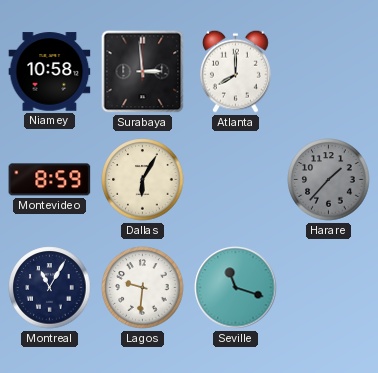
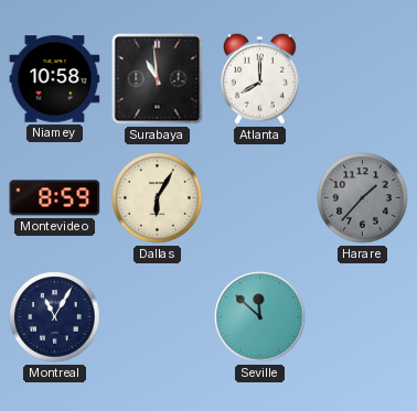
Surabaya: 2:59 -> 10:59
Lagos: 9:31 -> none
Seville: 11:18 -> 11:52
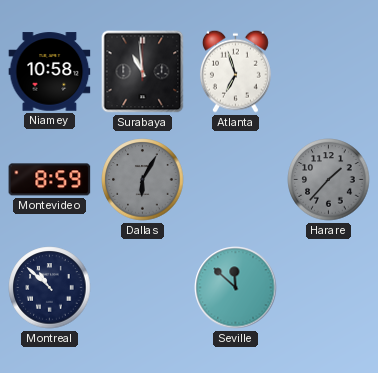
Atlanta: 8:00 -> 6:57
Dallas dial: cream -> grey
Montreal: 11:05 -> 10:52
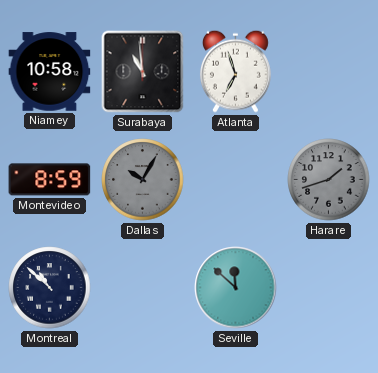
Dallas: 6:05 -> 10:05
Harare: 1:37 -> 1:42
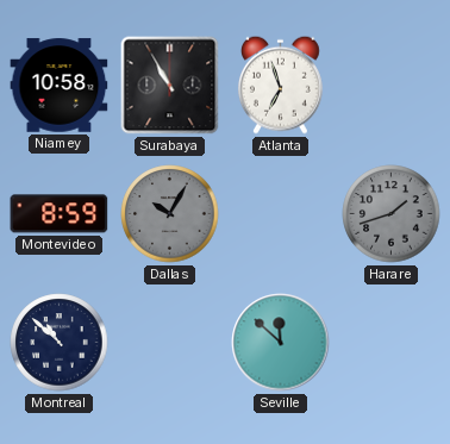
Surabaya: 10:59 -> 10:55
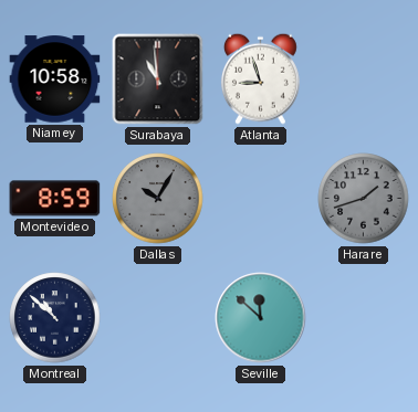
Surabaya: 10:55 -> 10:59
Atlanta: 6:57 -> 8:57
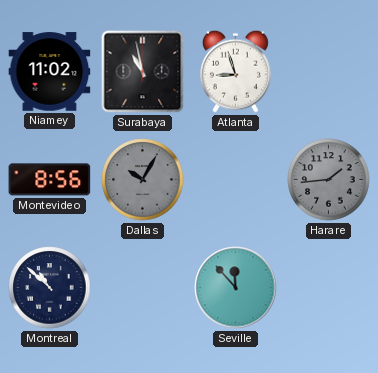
Niamey: 10:58 -> 11:02
Surabaya: 10:59 -> 10:58
Montevideo: 8:59 -> 8:56
Harare: 1:42 -> 1:44
Seville: 11:52 -> 11:53
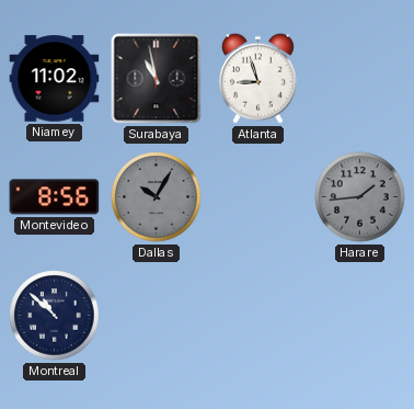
Seville: 11:53 -> none
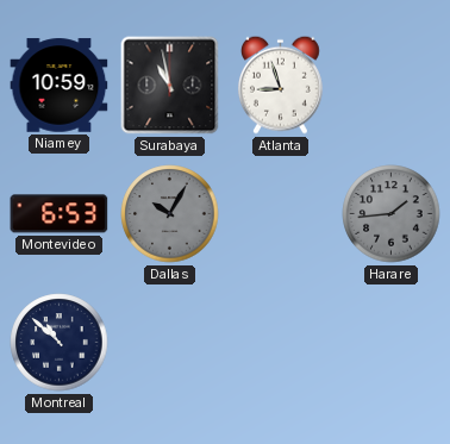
Niamey: 11:02 -> 10:59
Montevideo: 8:56 -> 6:53
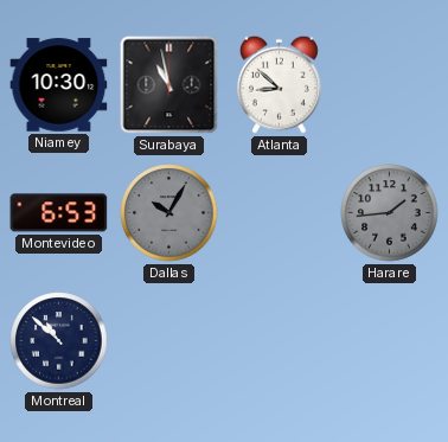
Niamey: 10:59 -> 10:30
Atlanta: 8:57 -> 8:52
